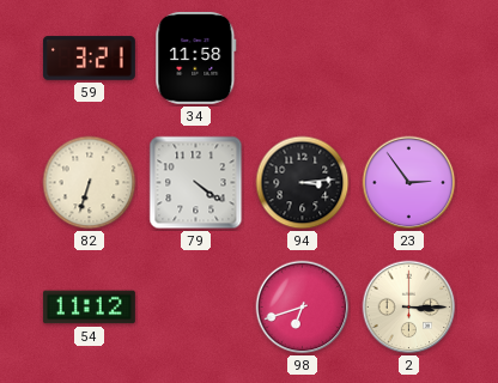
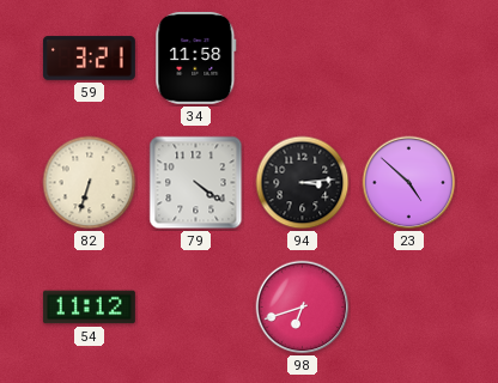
23: 2:54 -> 4:52
2: 3:15 -> none
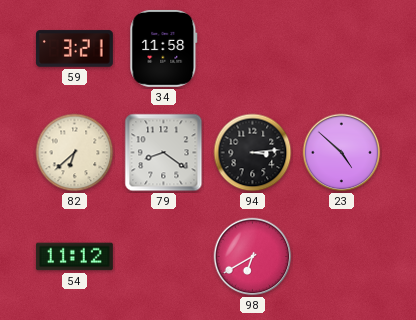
82: 6:33 -> 6:38
79: 4:21 -> 8:21
98: 6:42 -> 6:40
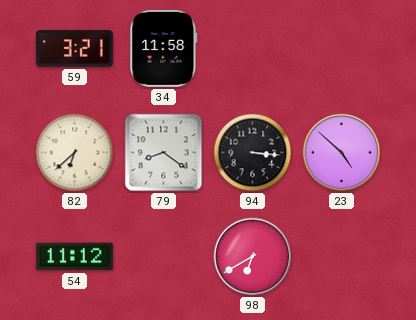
94: 3:14 -> 3:16
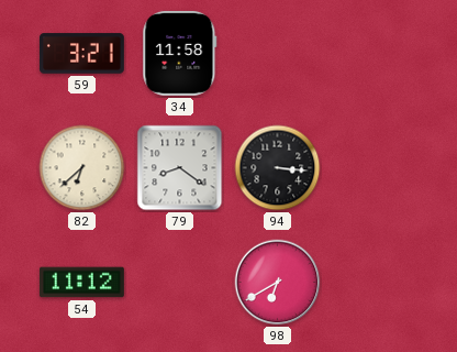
23: 4:52 -> none
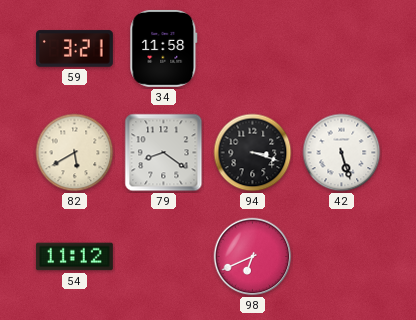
82: 6:38 -> 5:40
94: 3:16 -> 3:18
42: none -> 5:27
98: 6:40 -> 6:41
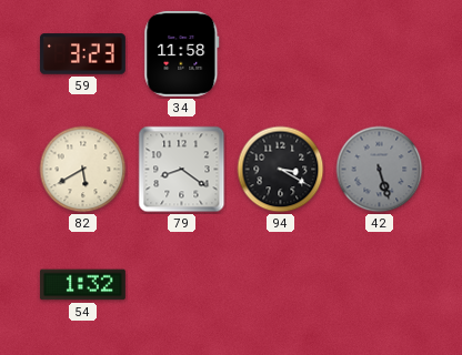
59: 3:21 -> 3:23
94: 3:18 -> 3:20
42 dial: white -> grey
54: 11:12 -> 1:32
98: 6:41 -> none
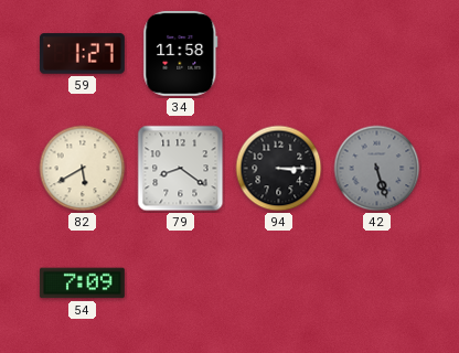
59: 3:23 -> 1:27
94: 3:20 -> 3:15
54: 1:32 -> 7:09
